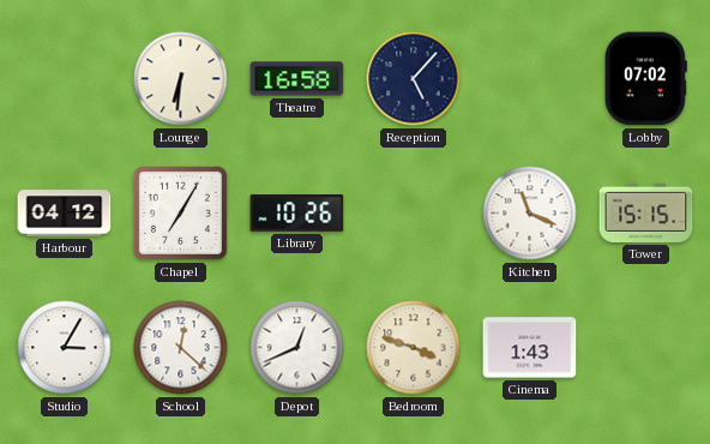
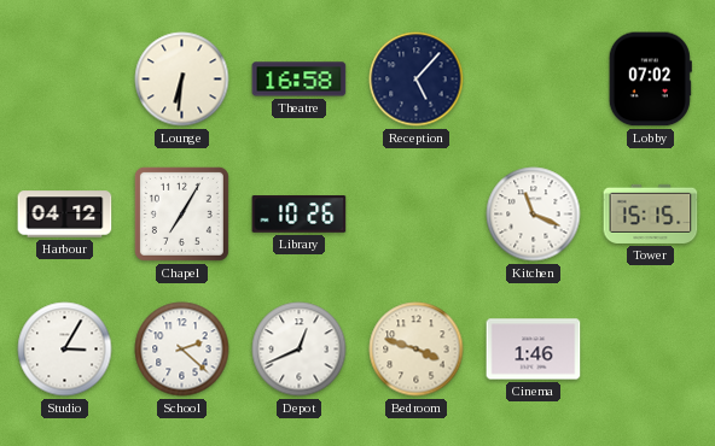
School: 12:22 -> 2:22
Cinema: 1:43 -> 1:46
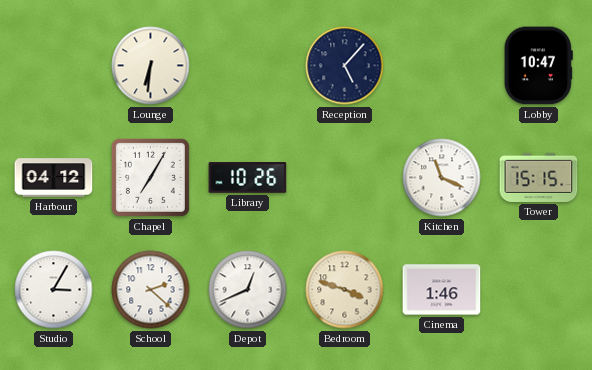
Theatre: 16:58 -> none
Lobby: 07:02 -> 10:47
